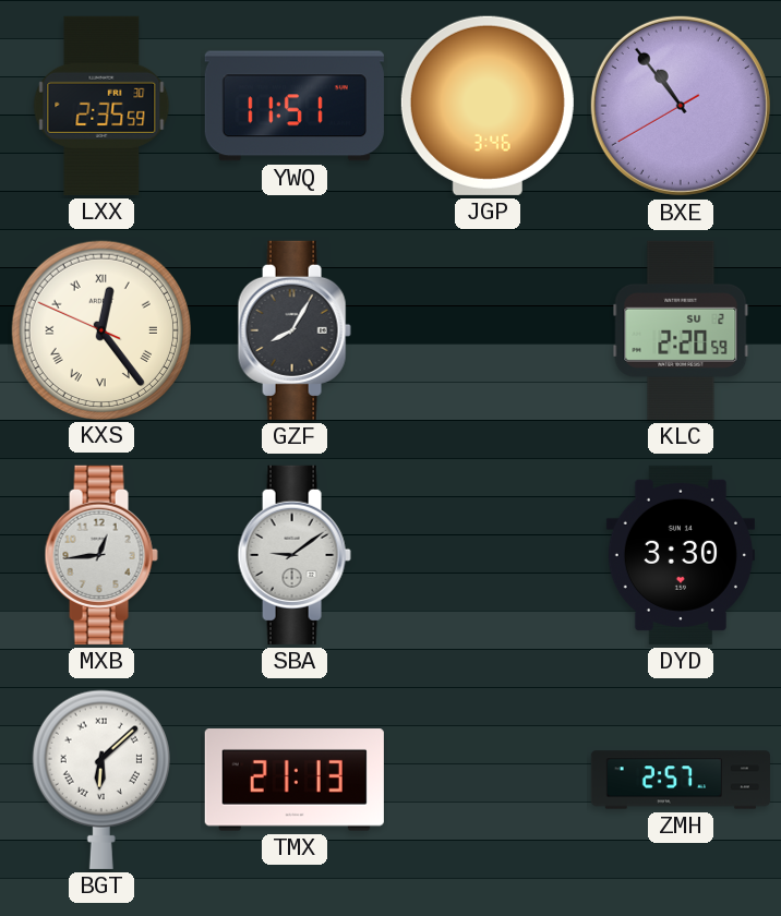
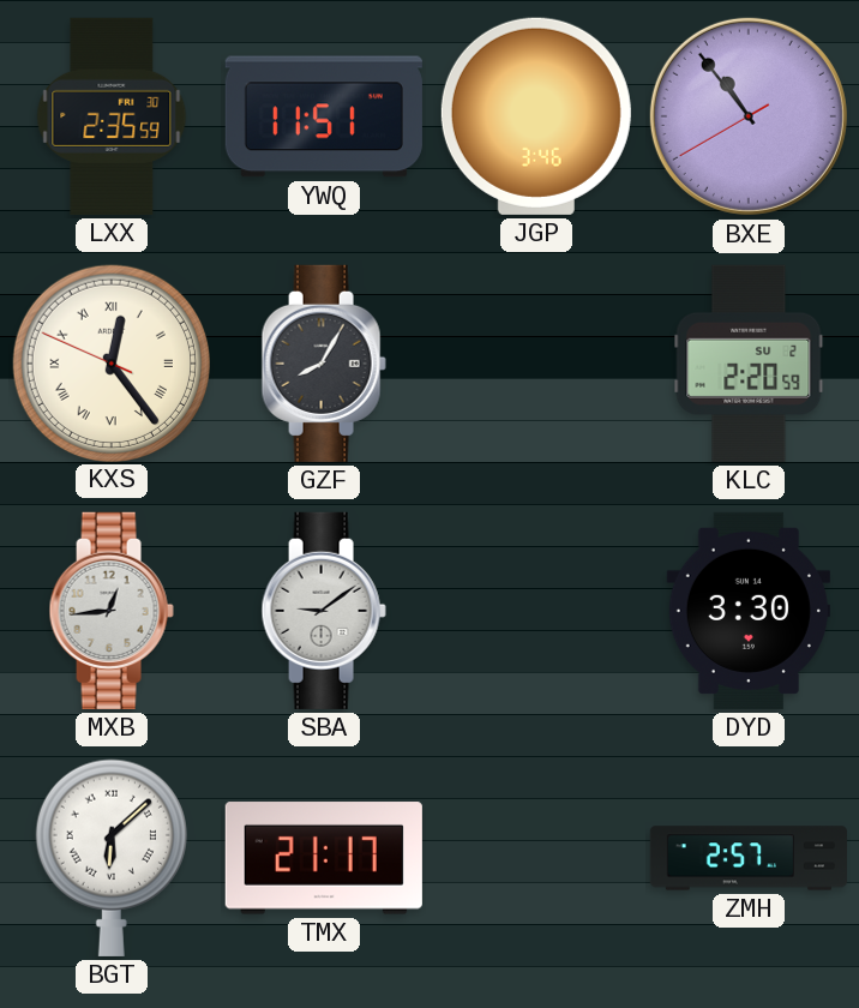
TMX: 21:13 -> 21:17
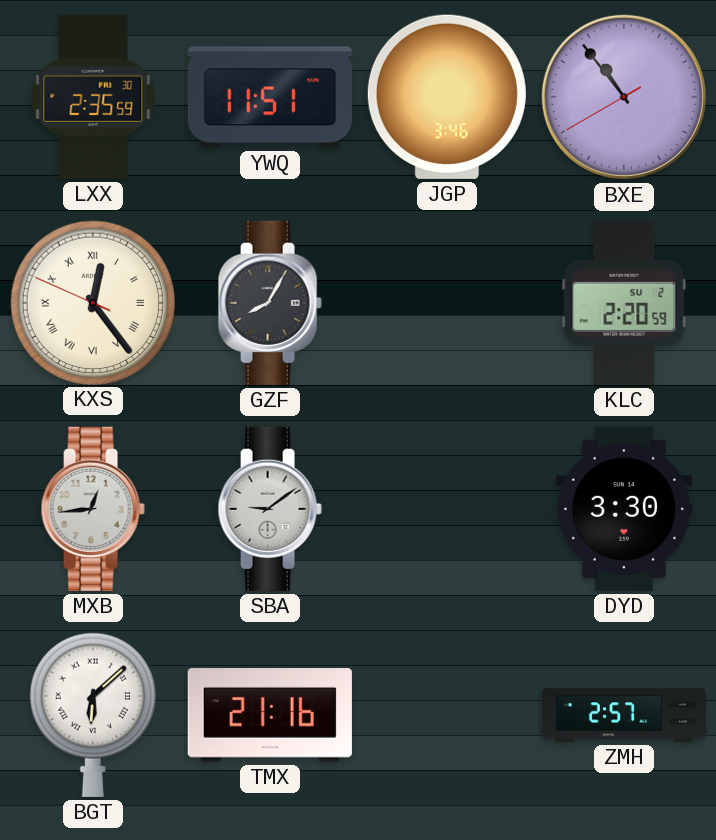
TMX: 21:17 -> 21:16
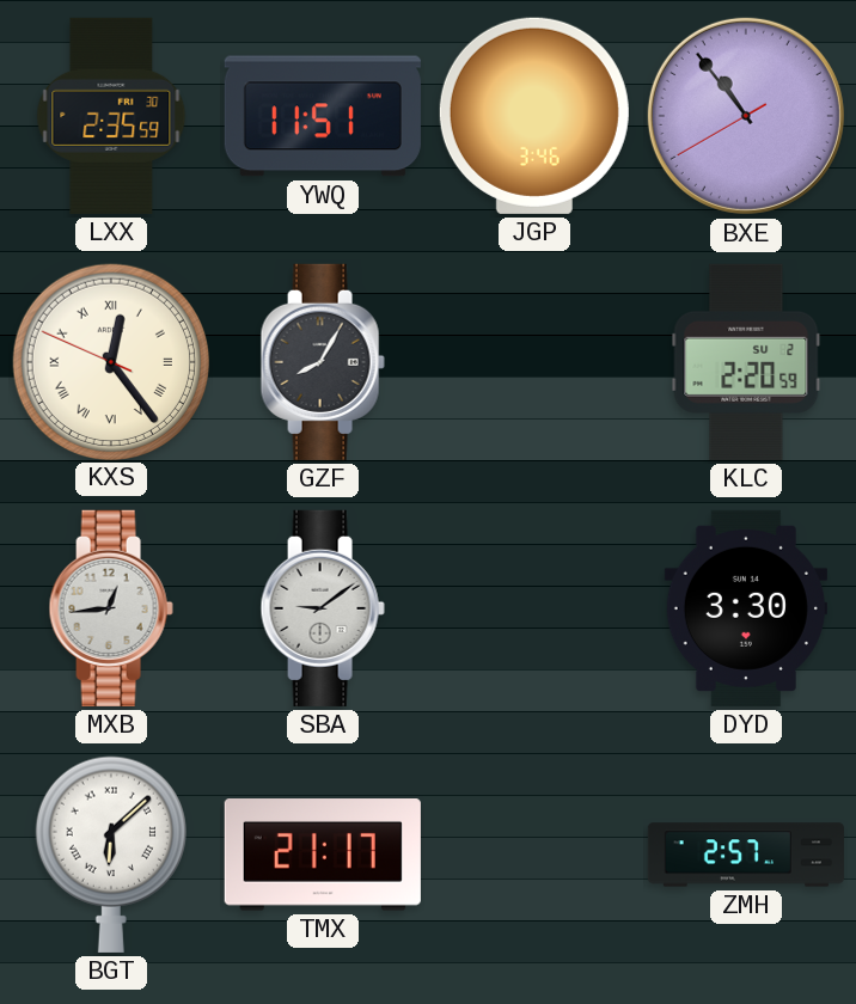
TMX: 21:16 -> 21:17
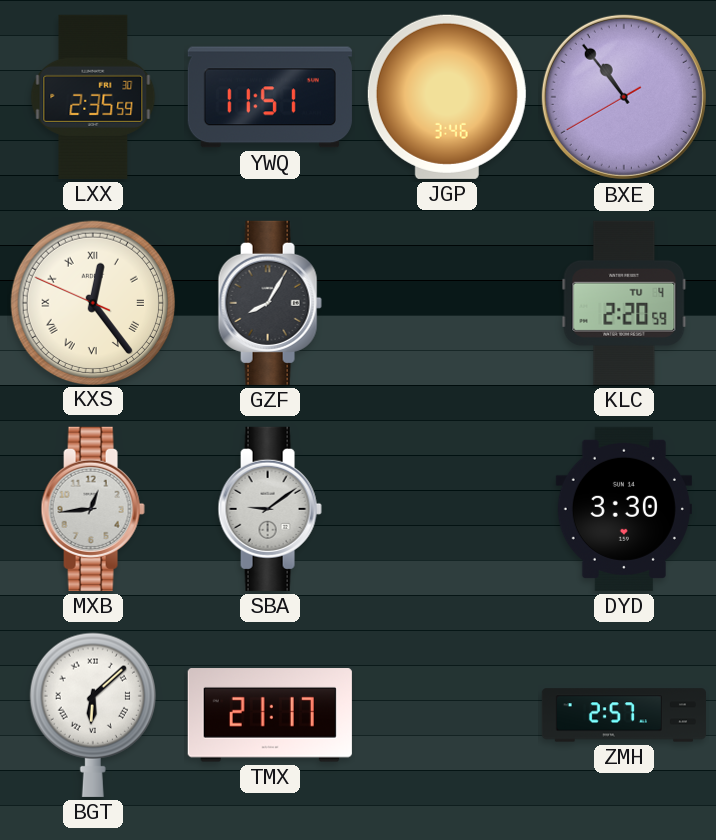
KLC date: SU 2 -> TU 4
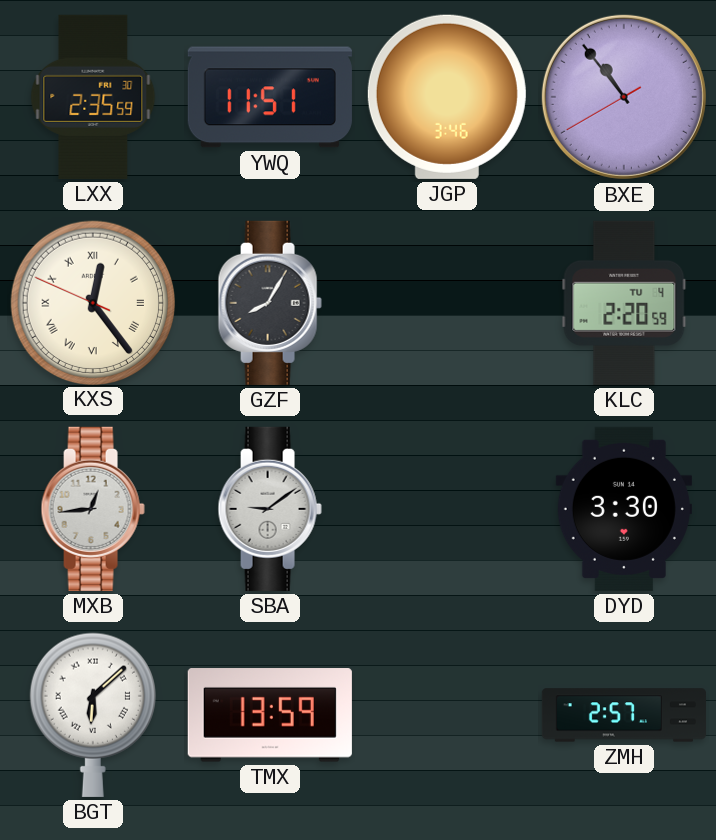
TMX: 21:17 -> 13:59
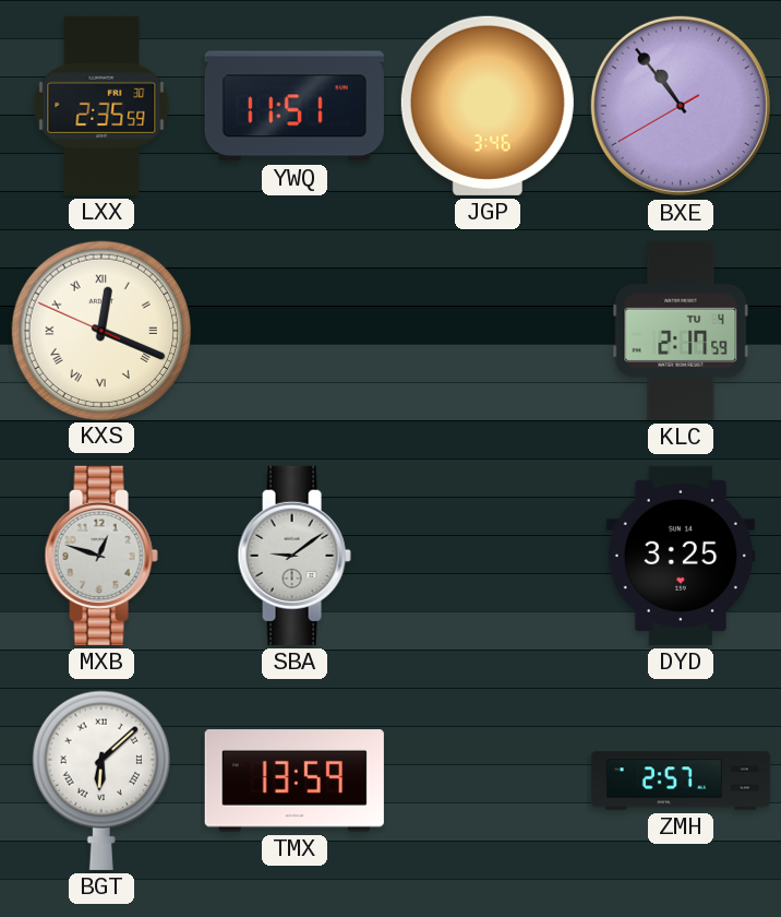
KXS: 12:23 -> 12:18
GZF: 8:05 -> none
KLC: 2:20 -> 2:17
MXB: 12:44 -> 12:48
DYD: 3:30 -> 3:25
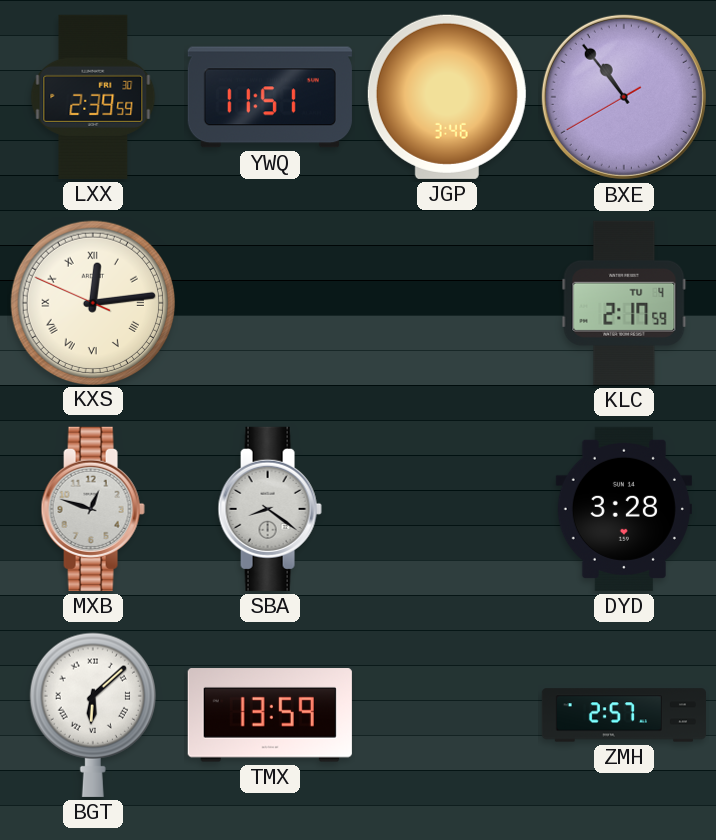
LXX: 2:35 -> 2:39
KXS: 12:18 -> 12:13
SBA: 9:09 -> 8:21
DYD: 3:25 -> 3:28
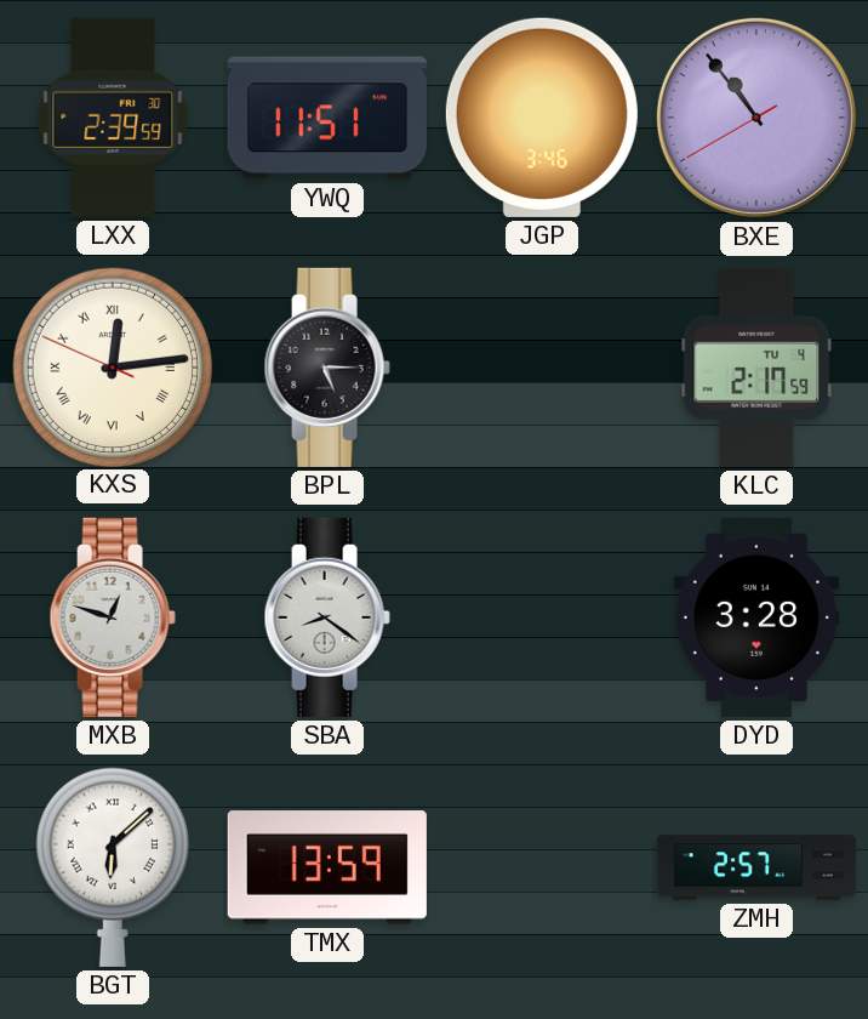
BPL: none -> 5:15
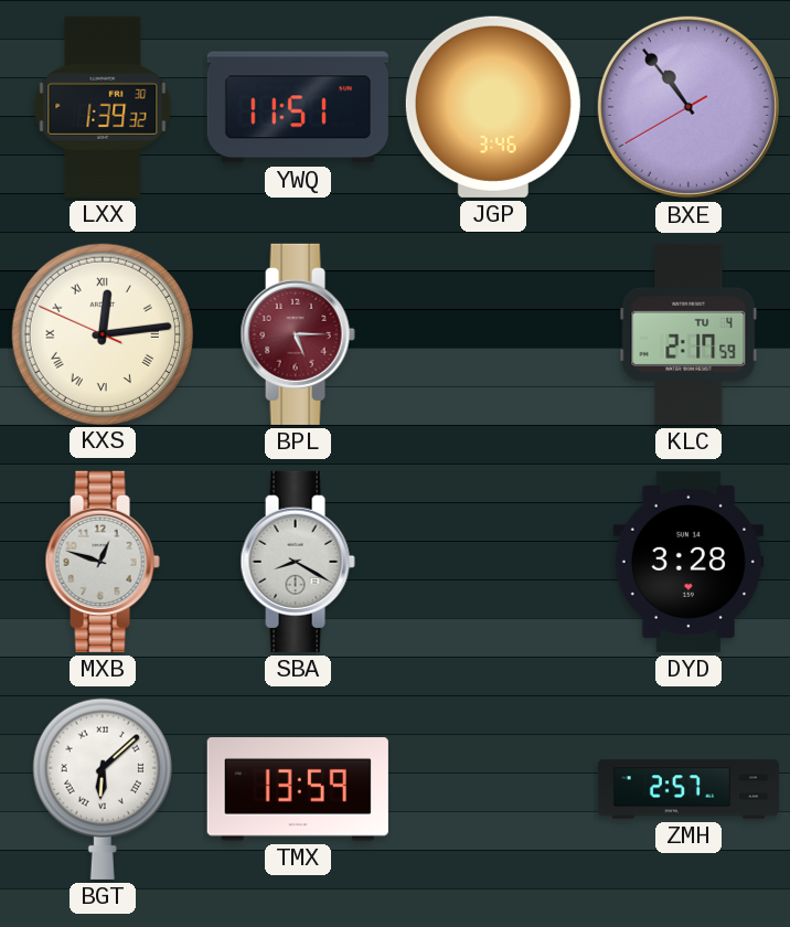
LXX: 2:39 -> 1:39
BPL dial: black -> burgundy
SBA: 8:21 -> 8:20
